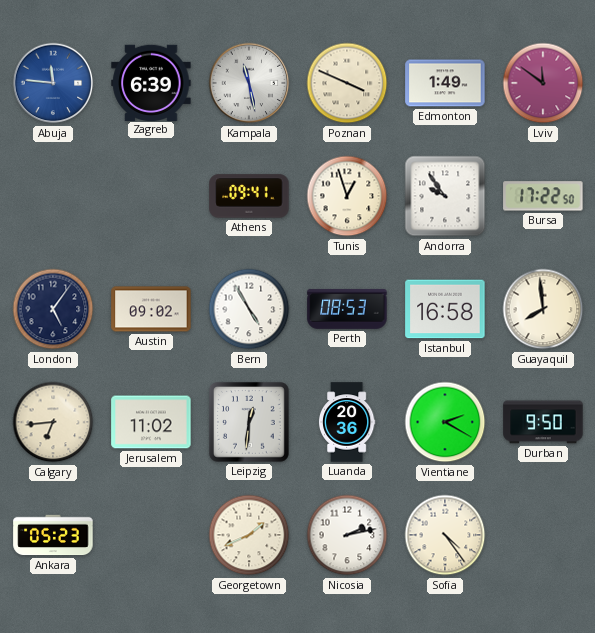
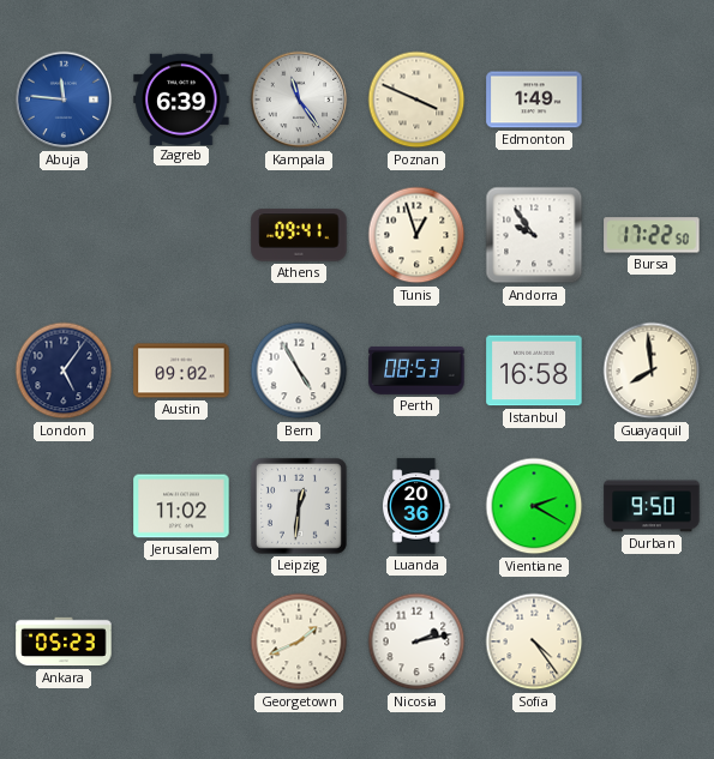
Kampala: 11:28 -> 11:24
Lviv: 11:51 -> none
Calgary: 6:44 -> none
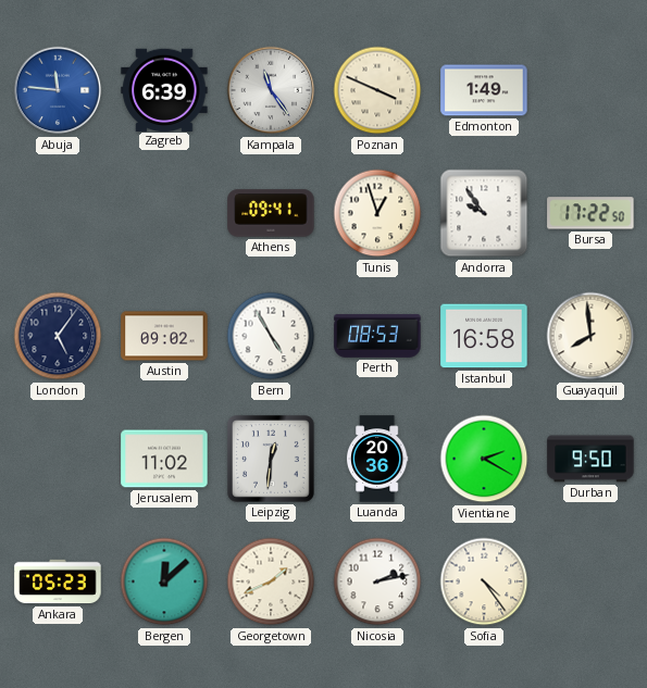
Bergen: none -> 12:08
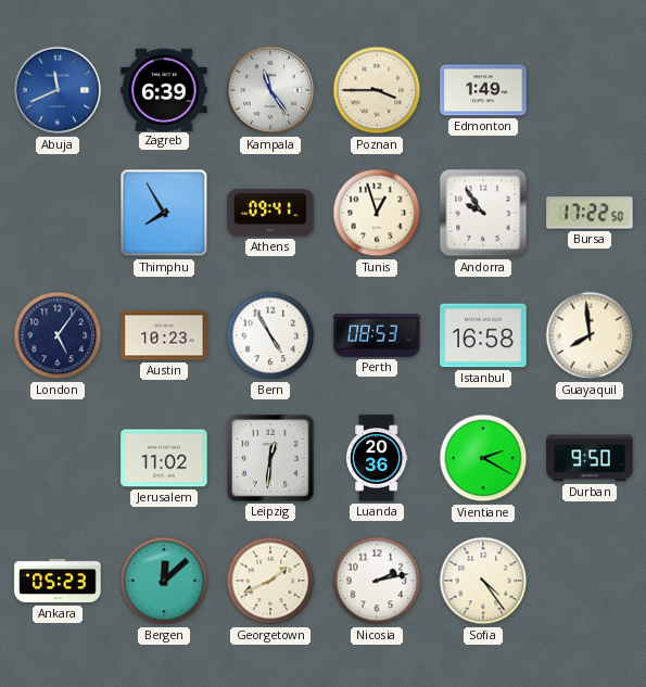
Abuja: 11:46 -> 11:41
Poznan: 3:49 -> 3:45
Thimphu: none -> 7:55
Austin: 09:02 -> 10:23
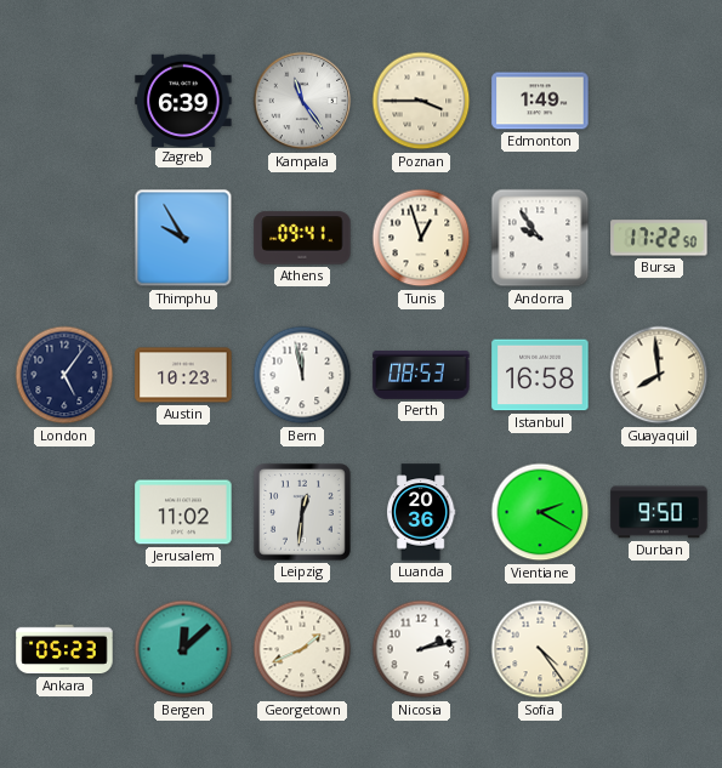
Abuja: 11:41 -> none
Thimphu: 7:55 -> 9:55
Bern: 4:55 -> 11:58
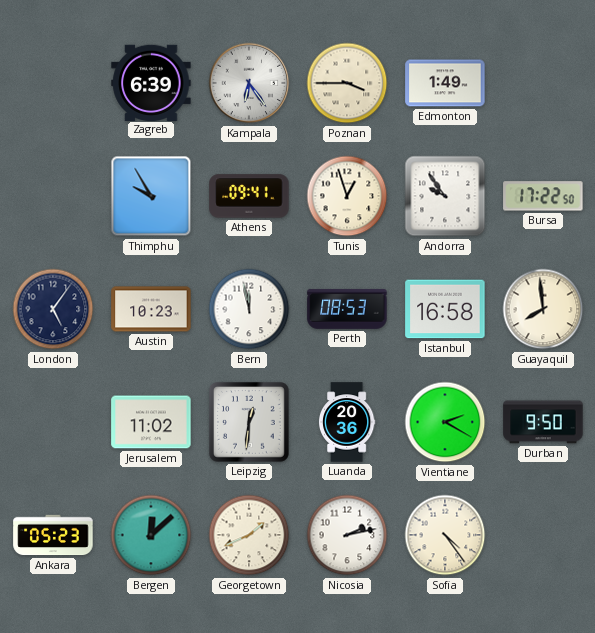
Kampala: 11:24 -> 6:24
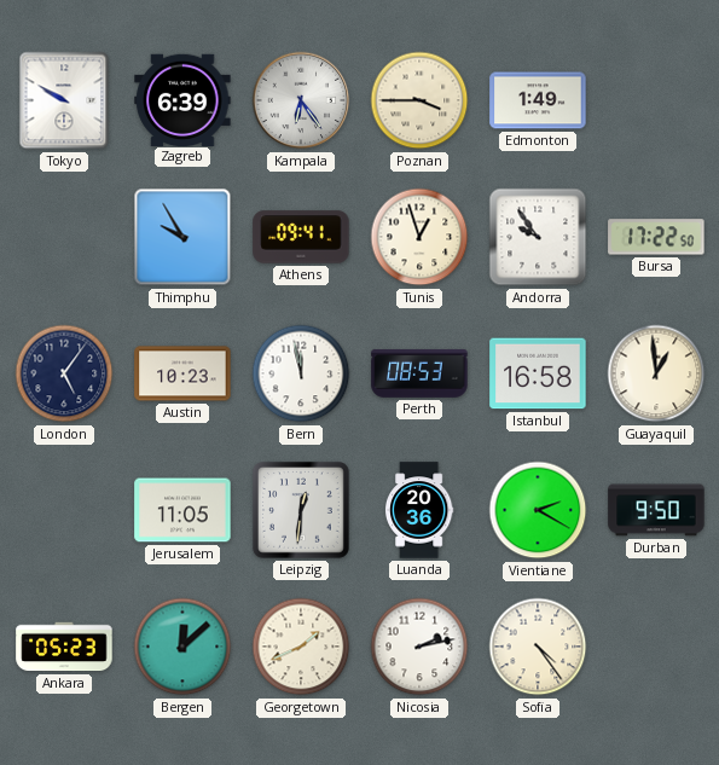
Tokyo: none -> 9:50
Guayaquil: 7:59 -> 12:59
Jerusalem: 11:02 -> 11:05
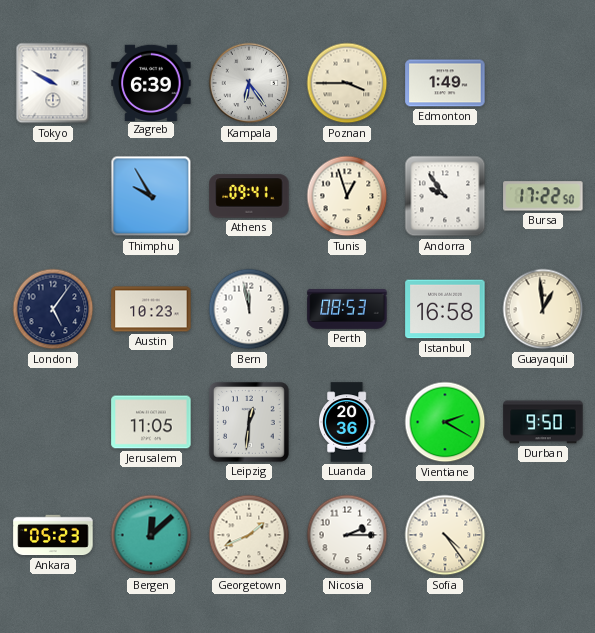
Nicosia: 2:13 -> 2:15
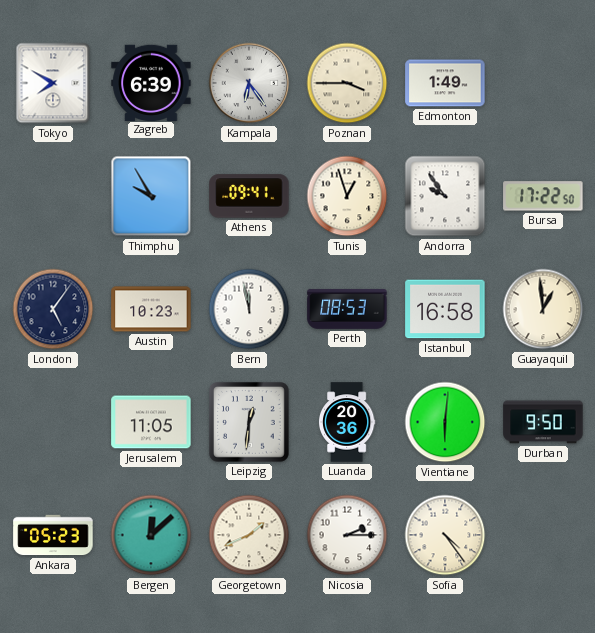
Tokyo: 9:50 -> 7:50
Vientiane: 2:20 -> 6:01
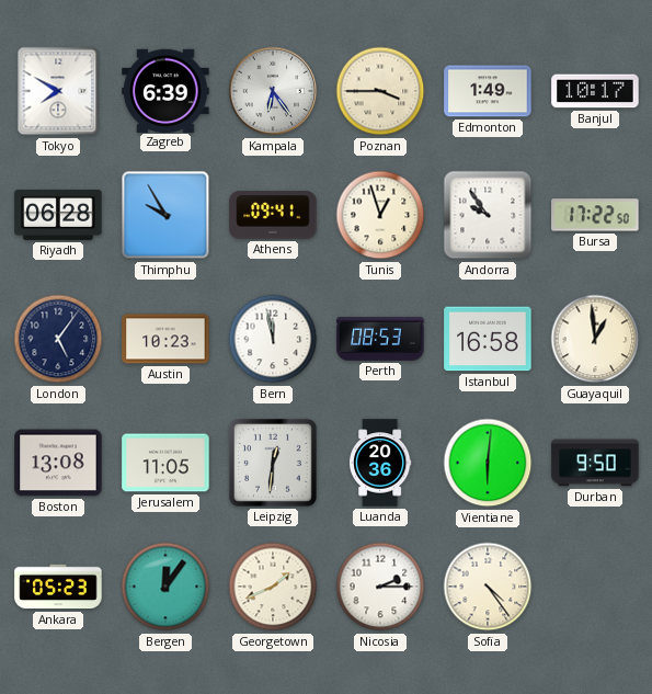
Banjul: none -> 10:17
Riyadh: none -> 06:28
Boston: none -> 13:08
Bergen: 12:08 -> 12:06
